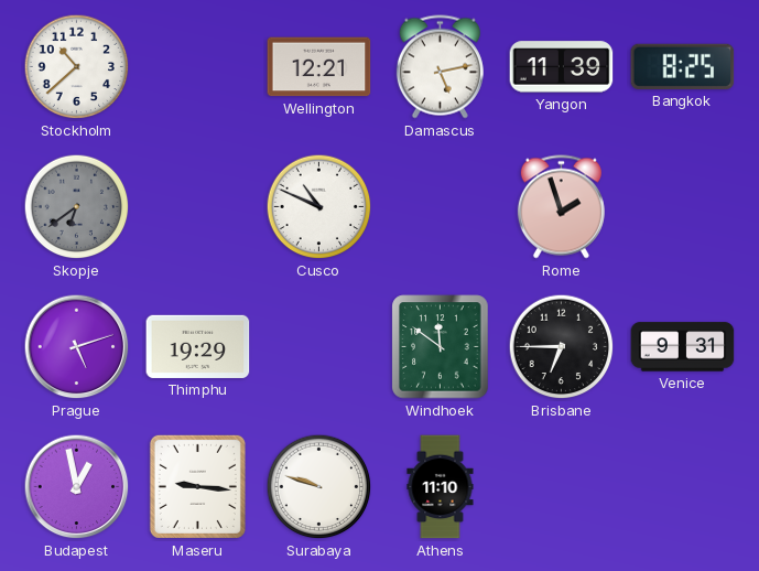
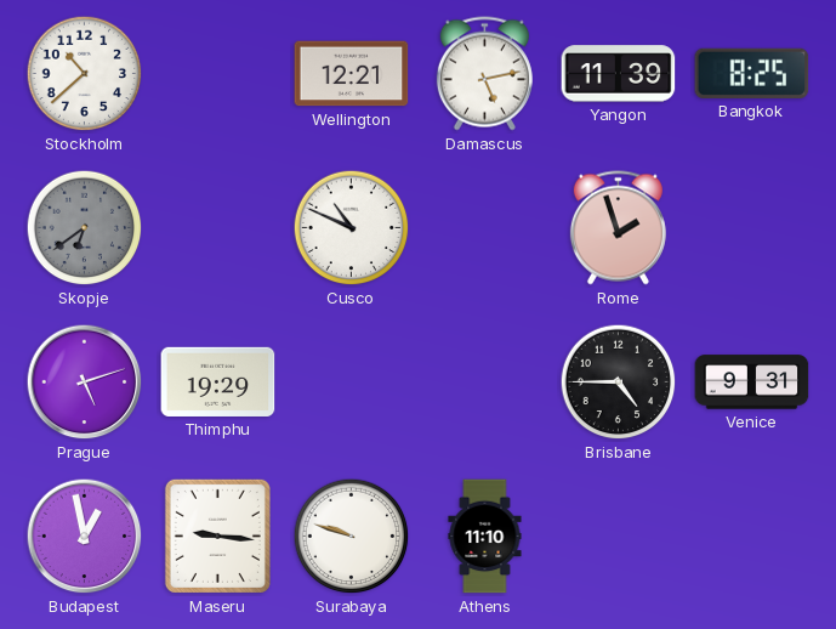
Windhoek: 11:51 -> none
Brisbane: 6:45 -> 4:45
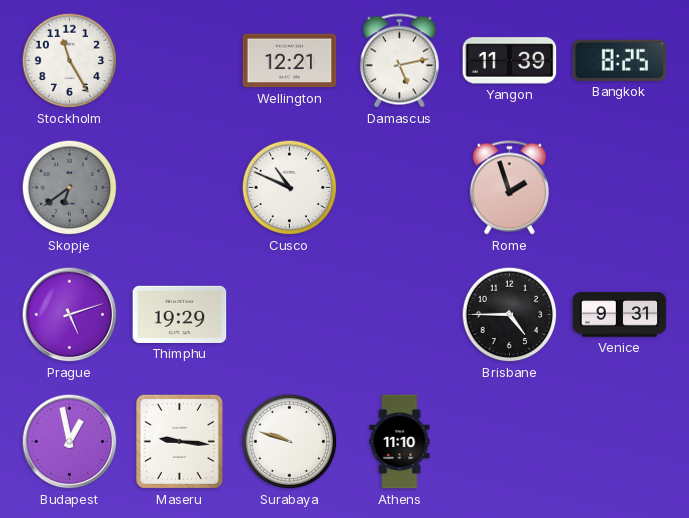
Stockholm: 10:38 -> 11:25
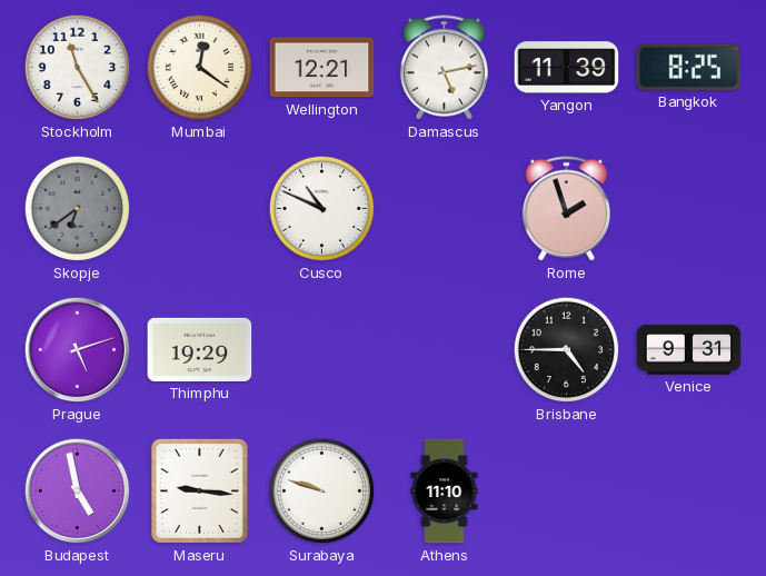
Mumbai: none -> 12:21
Budapest: 12:58 -> 4:58
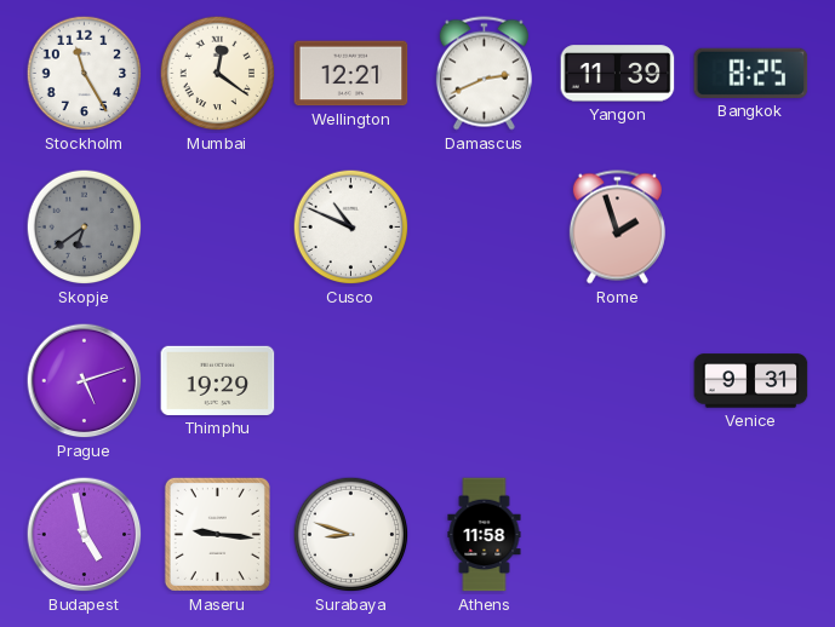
Damascus: 5:13 -> 2:41
Brisbane: 4:45 -> none
Surabaya: 9:48 -> 8:48
Athens: 11:10 -> 11:58
